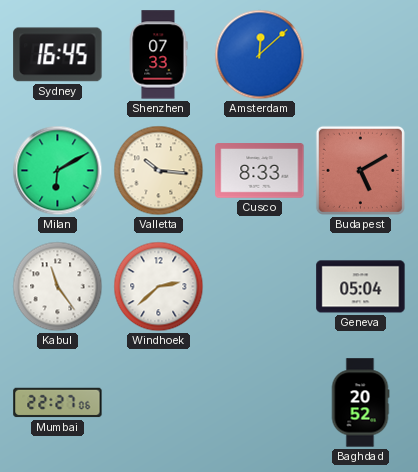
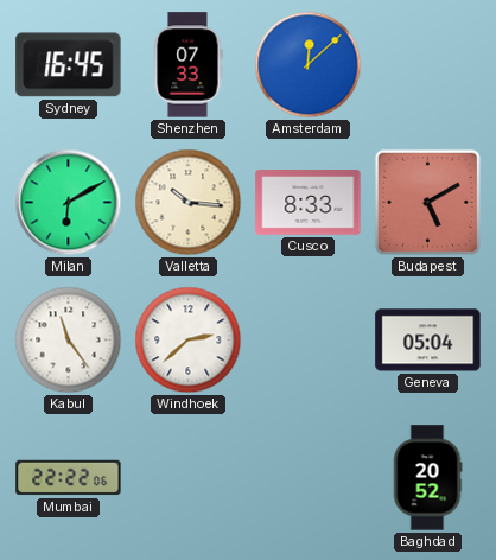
Mumbai: 22:27 -> 22:22
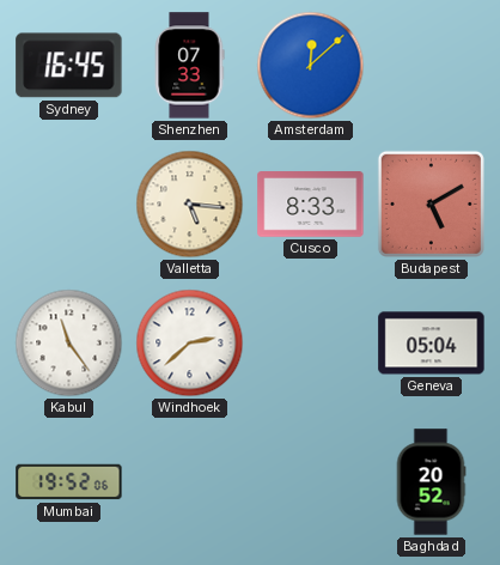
Milan: 6:10 -> none
Valletta: 10:16 -> 5:16
Mumbai: 22:22 -> 19:52
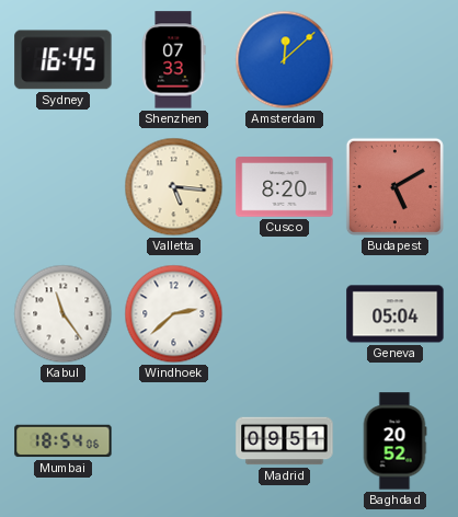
Cusco: 8:33 -> 8:20
Mumbai: 19:52 -> 18:54
Madrid: none -> 09:51
